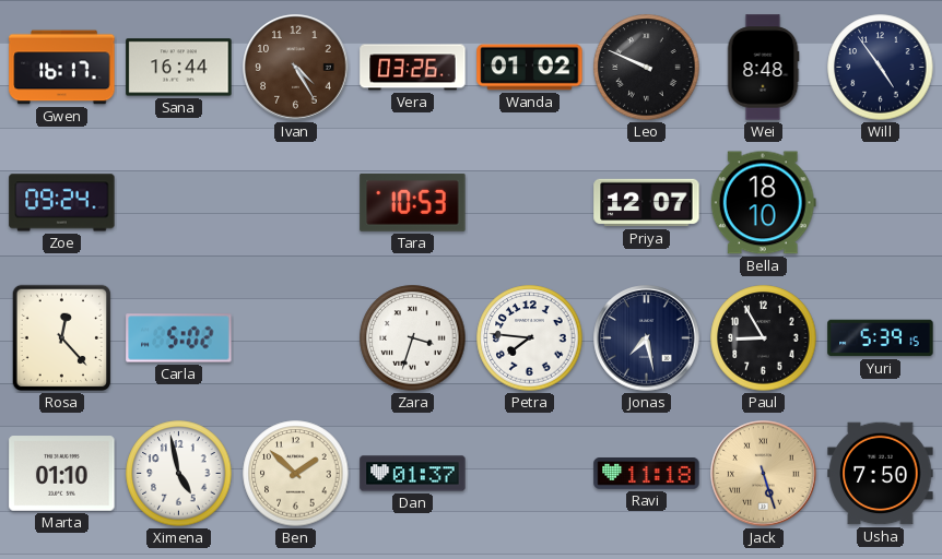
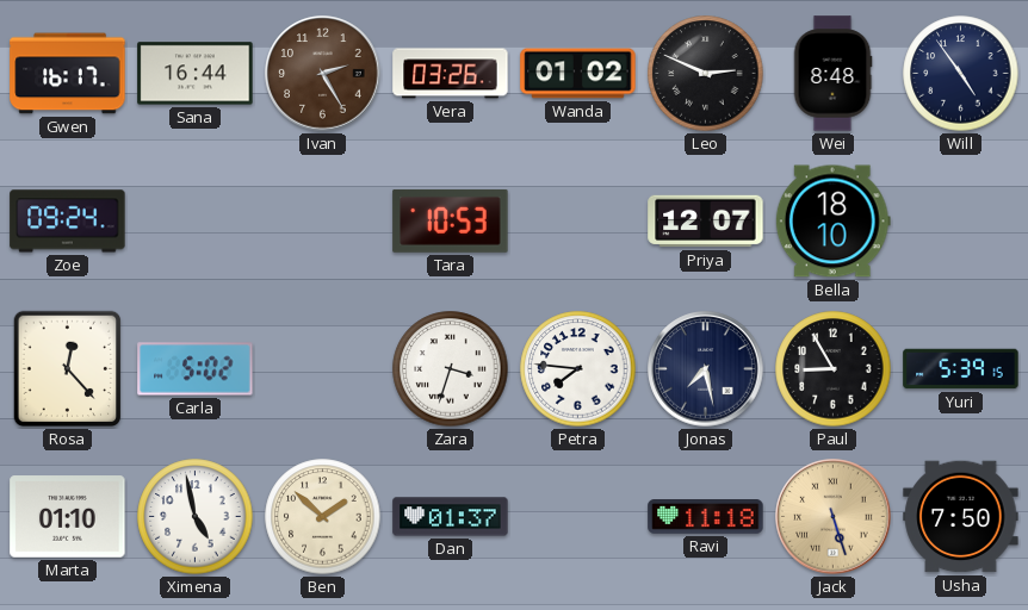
Ivan: 4:25 -> 2:25
Leo: 9:49 -> 2:49
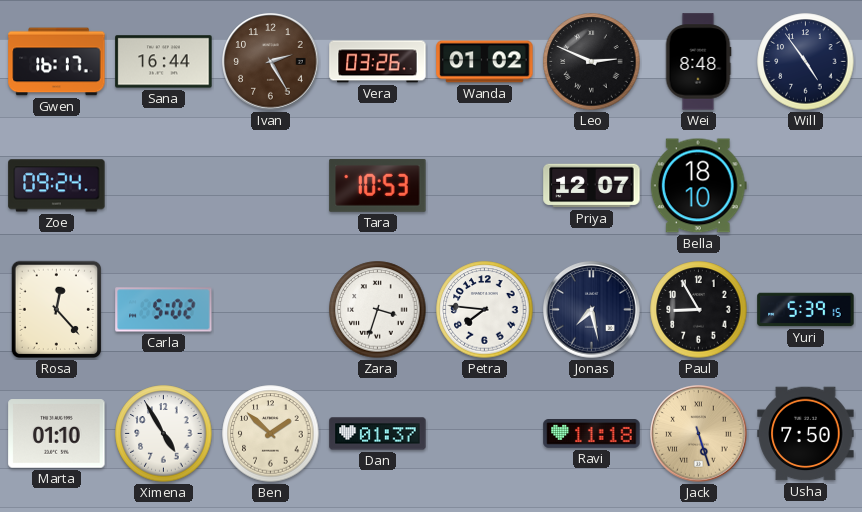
Ximena: 4:58 -> 4:55
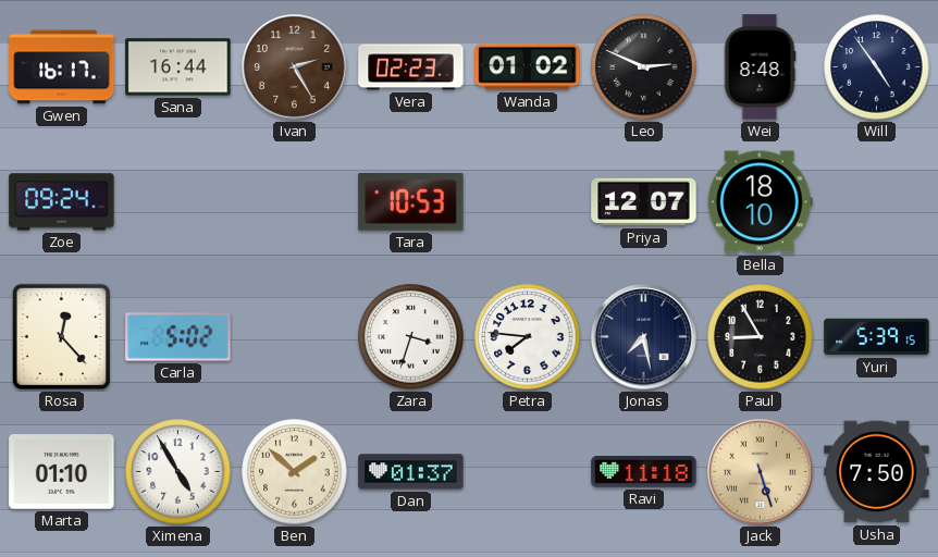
Vera: 03:26 -> 02:23
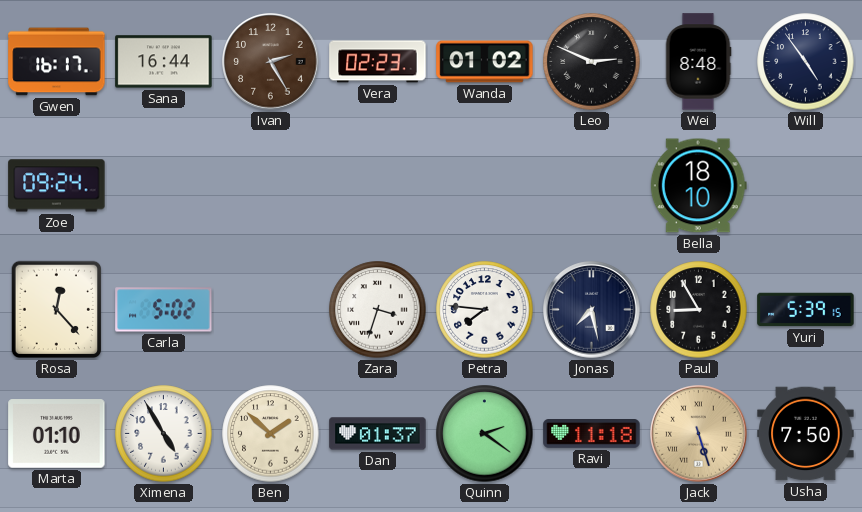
Tara: 10:53 -> none
Priya: 12:07 -> none
Quinn: none -> 2:21
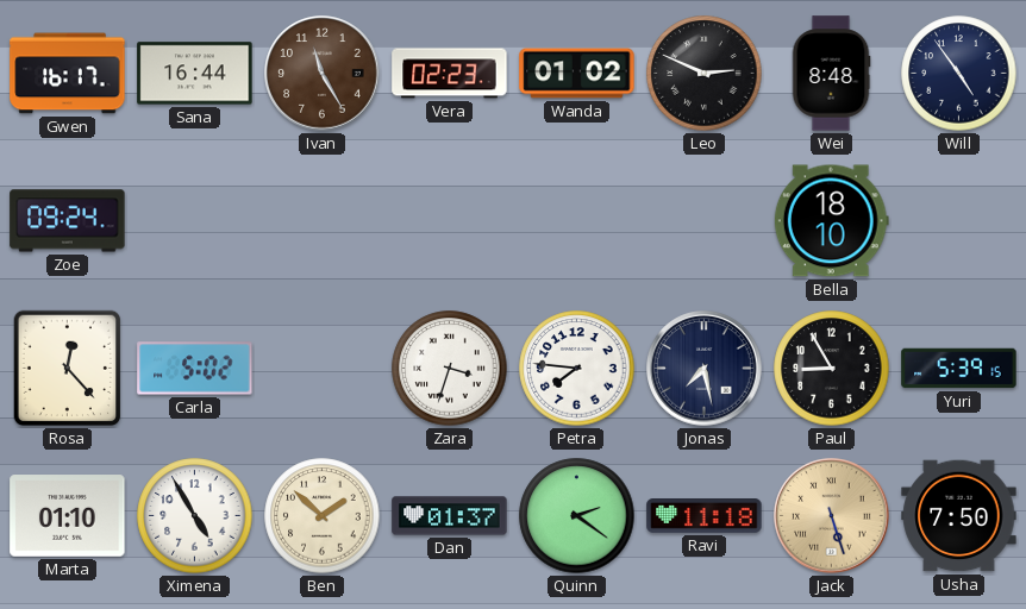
Ivan: 2:25 -> 11:25
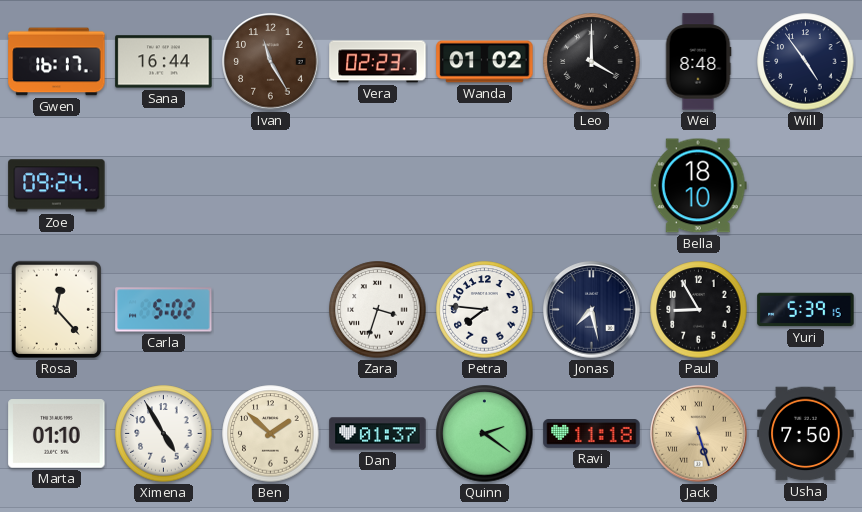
Leo: 2:49 -> 4:00
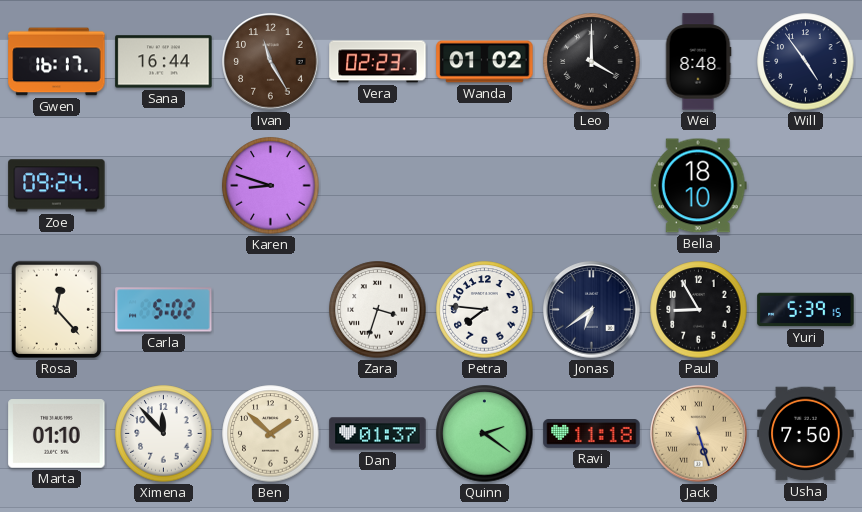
Karen: none -> 8:48
Jonas: 7:28 -> 6:39
Ximena: 4:55 -> 11:53
